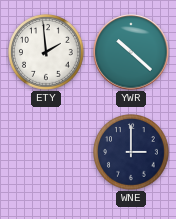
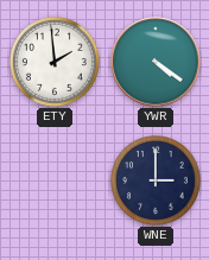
YWR: 10:22 -> 4:21
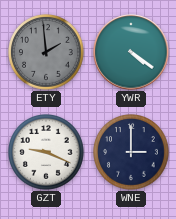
ETY dial: white -> grey
GZT: none -> 9:19
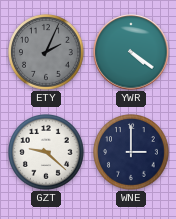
ETY: 1:59 -> 2:04
GZT: 9:19 -> 9:22
